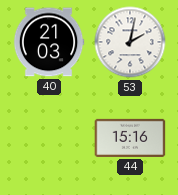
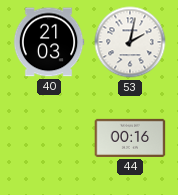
44: 15:16 -> 00:16
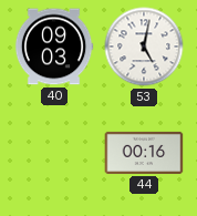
40: 21:03 -> 09:03
53: 2:02 -> 5:02
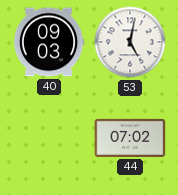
44: 00:16 -> 07:02
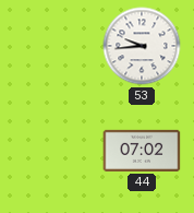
40: 09:03 -> none
53: 5:02 -> 9:44
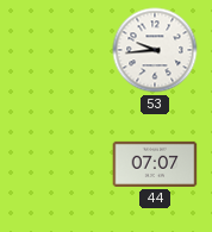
44: 07:02 -> 07:07
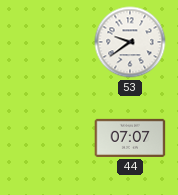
53: 9:44 -> 9:39
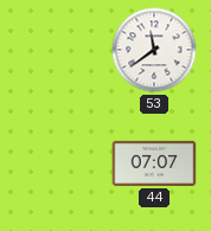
53: 9:39 -> 11:39
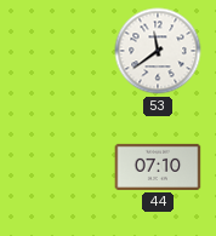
44: 07:07 -> 07:10
